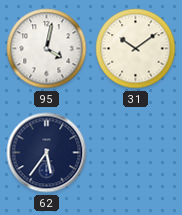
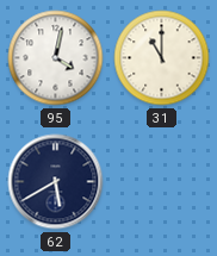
31: 10:09 -> 11:00
62: 5:36 -> 5:40
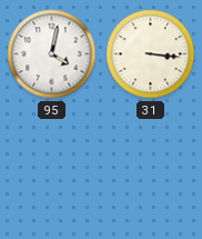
31: 11:00 -> 3:16
62: 5:40 -> none
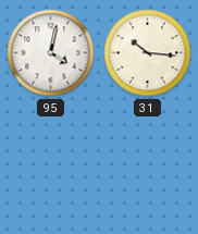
31: 3:16 -> 10:16
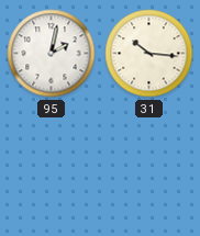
95: 4:02 -> 2:02
